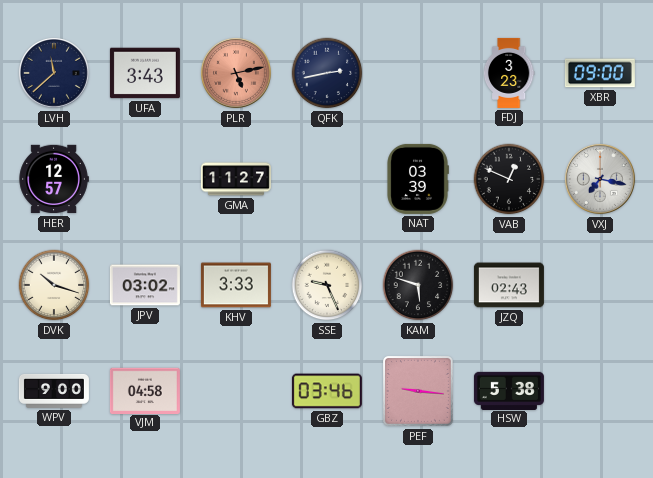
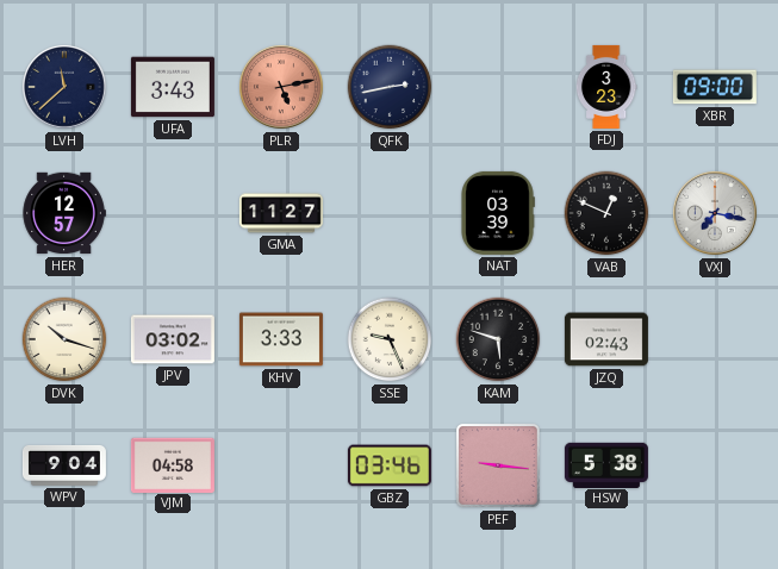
WPV: 9:00 -> 9:04
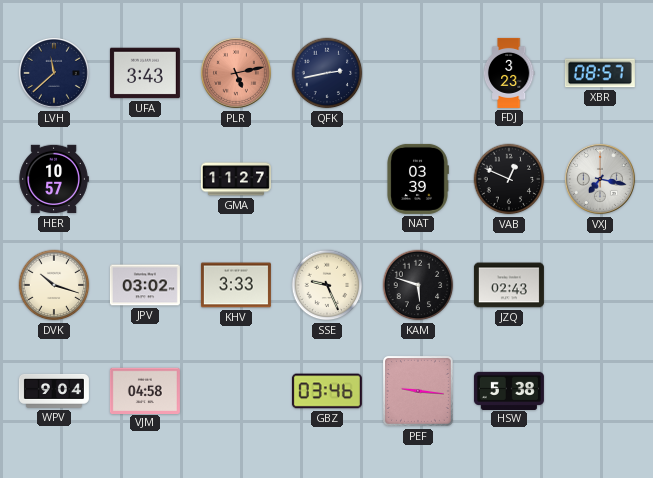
XBR: 09:00 -> 08:57
HER: 12:57 -> 10:57
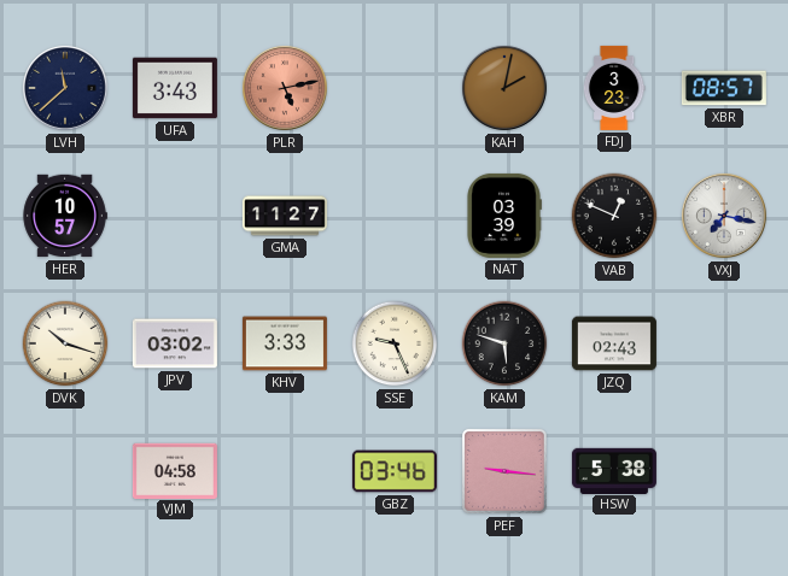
QFK: 2:43 -> none
KAH: none -> 2:02
WPV: 9:04 -> none
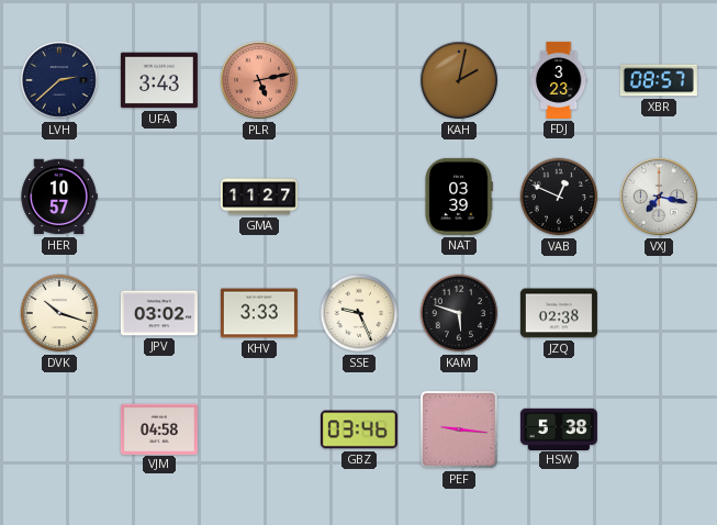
LVH: 11:38 -> 2:38
JZQ: 02:43 -> 02:38
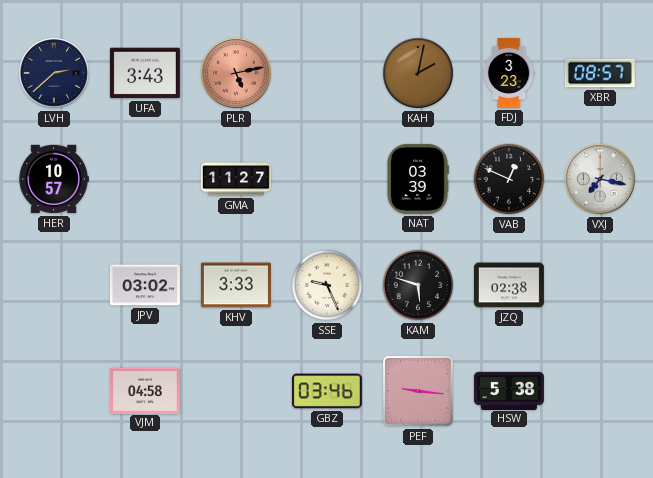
DVK: 10:18 -> none
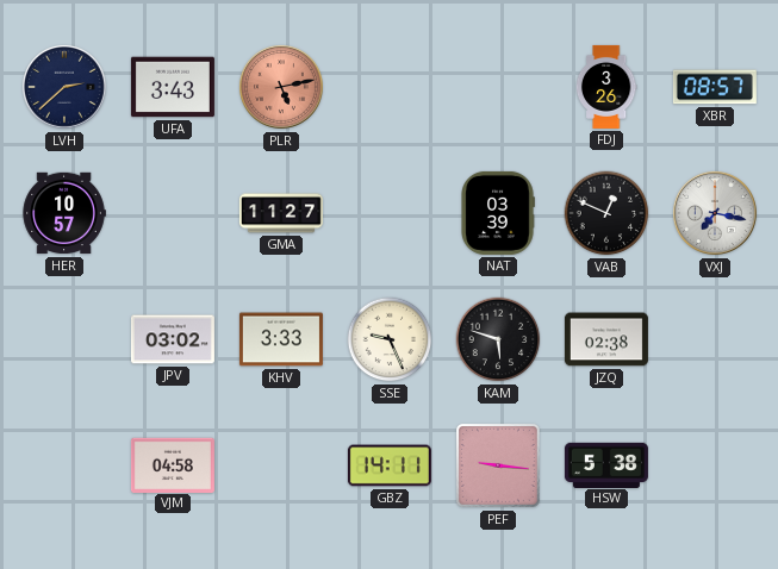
KAH: 2:02 -> none
FDJ: 3:23 -> 3:26
GBZ: 03:46 -> 14:11
